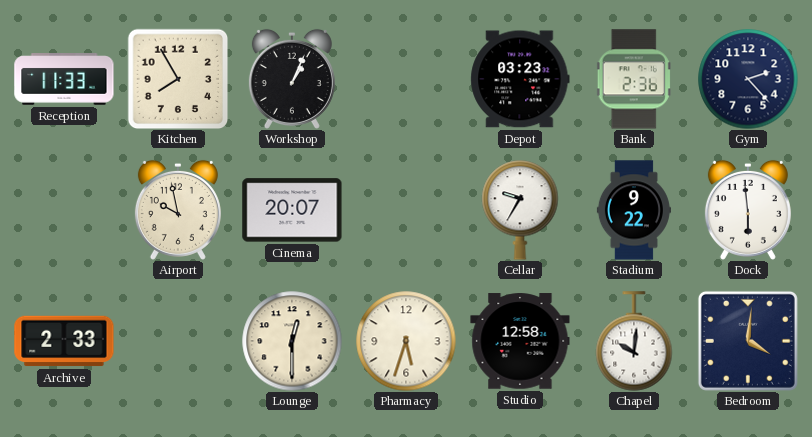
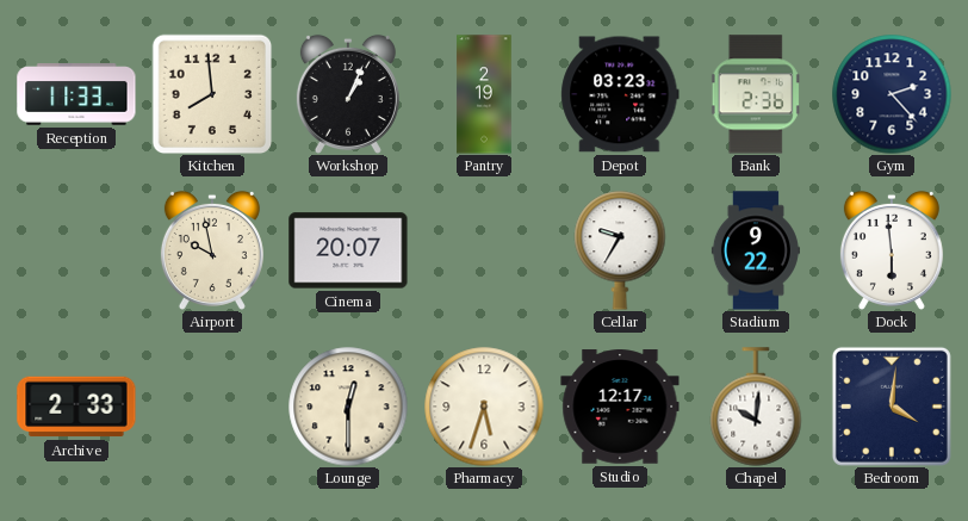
Kitchen: 7:55 -> 7:59
Pantry: none -> 2:19
Studio: 12:58 -> 12:17
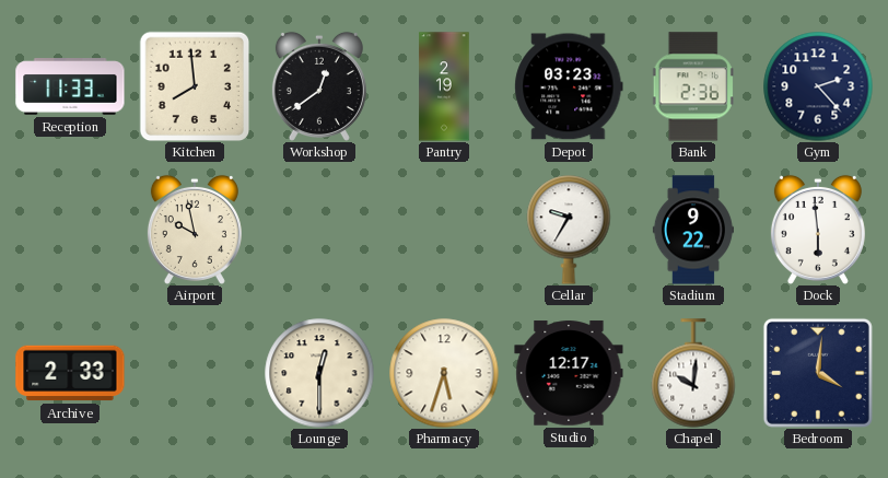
Workshop: 1:04 -> 12:39
Cinema: 20:07 -> none
